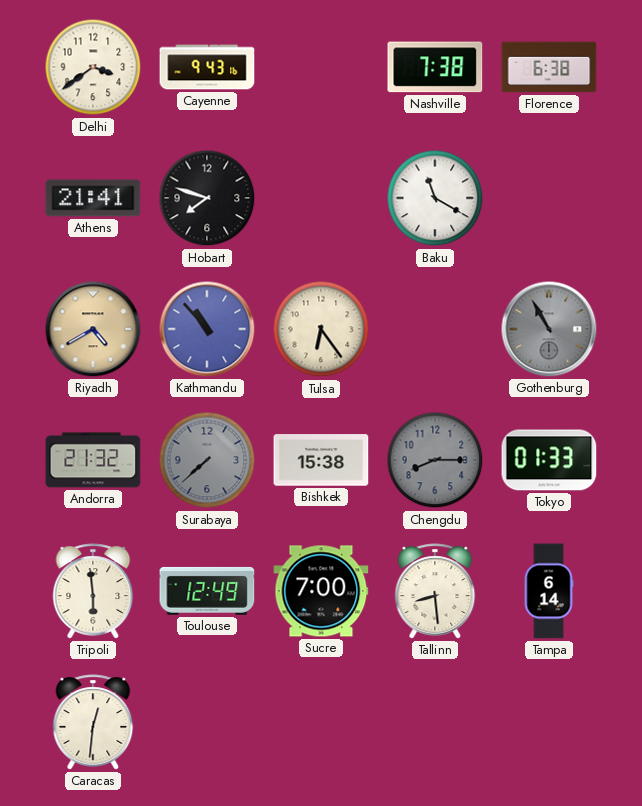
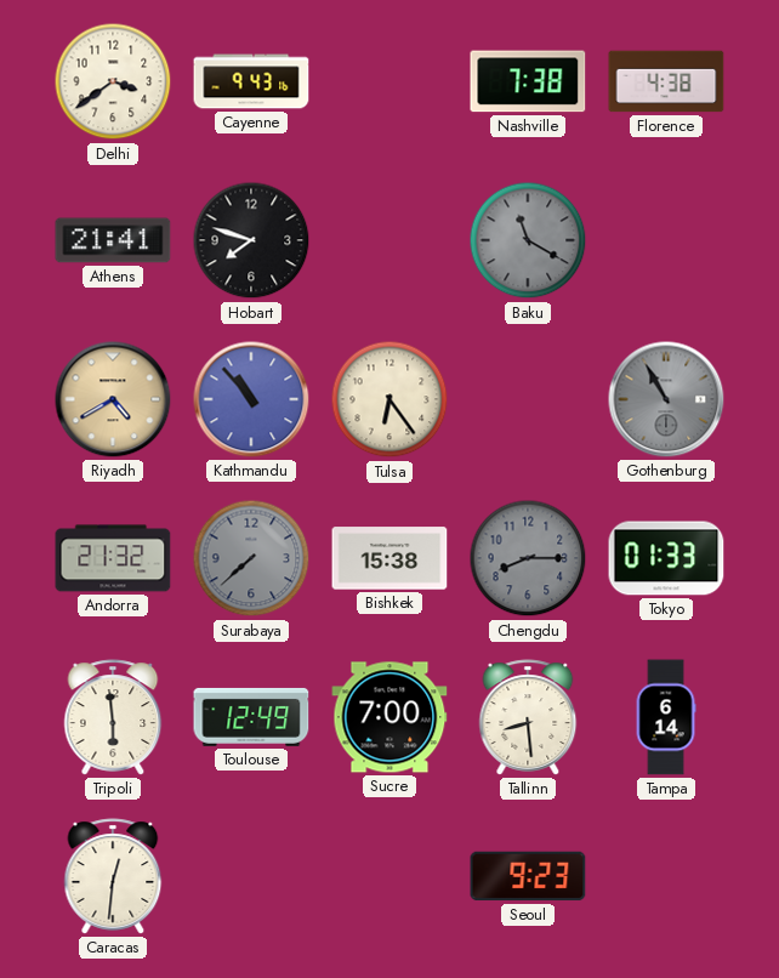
Florence: 6:38 -> 4:38
Baku dial: white -> grey
Seoul: none -> 9:23
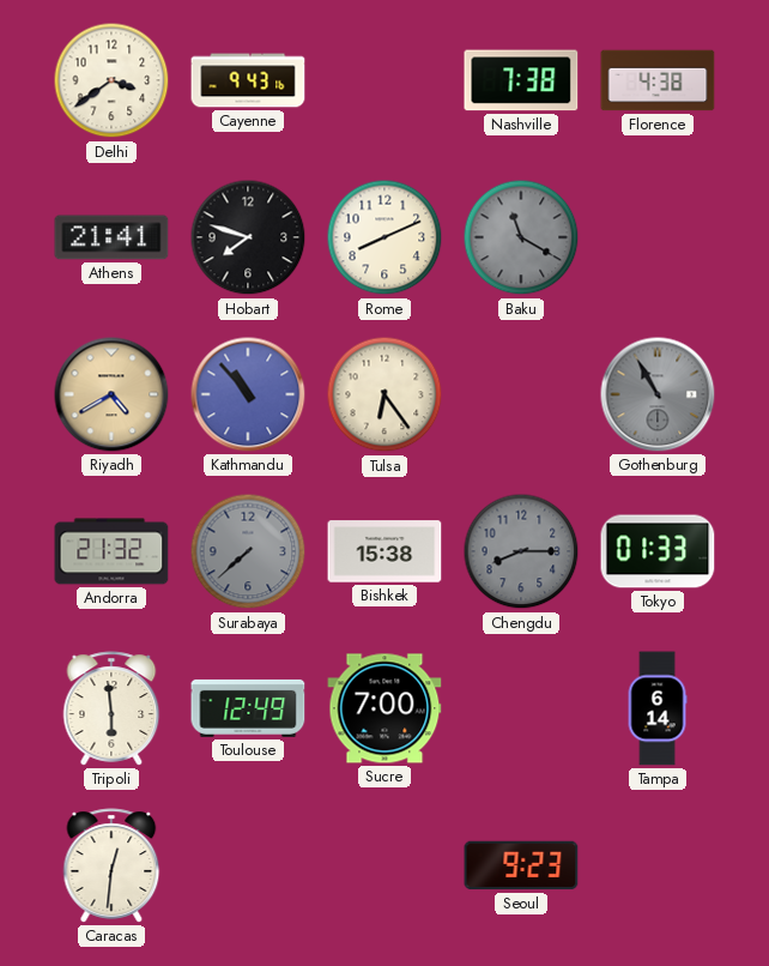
Rome: none -> 8:11
Tallinn: 8:29 -> none
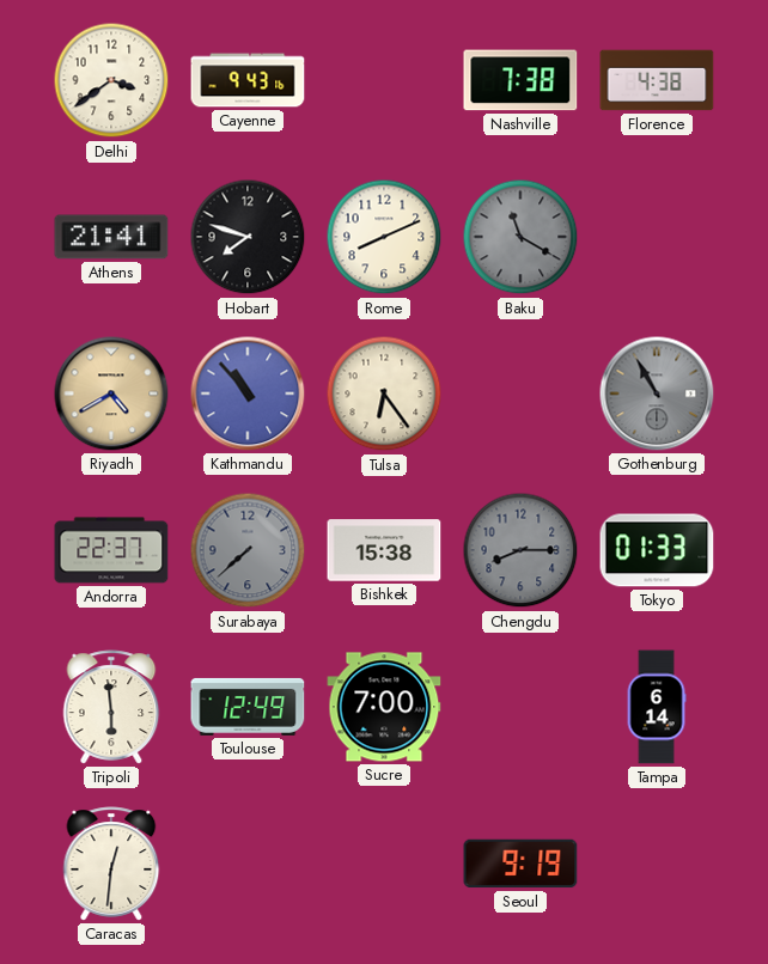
Andorra: 21:32 -> 22:37
Seoul: 9:23 -> 9:19
